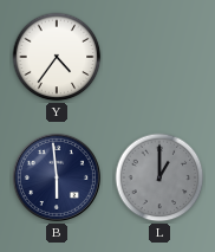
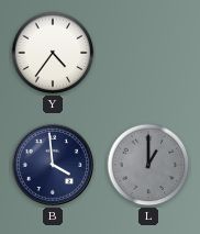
B: 5:59 -> 3:59
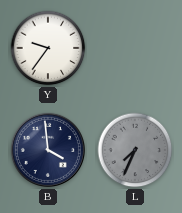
Y: 4:36 -> 9:36
L: 1:00 -> 7:34
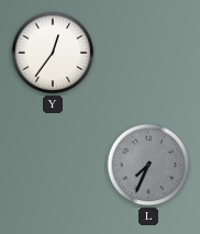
Y: 9:36 -> 12:36
B: 3:59 -> none
